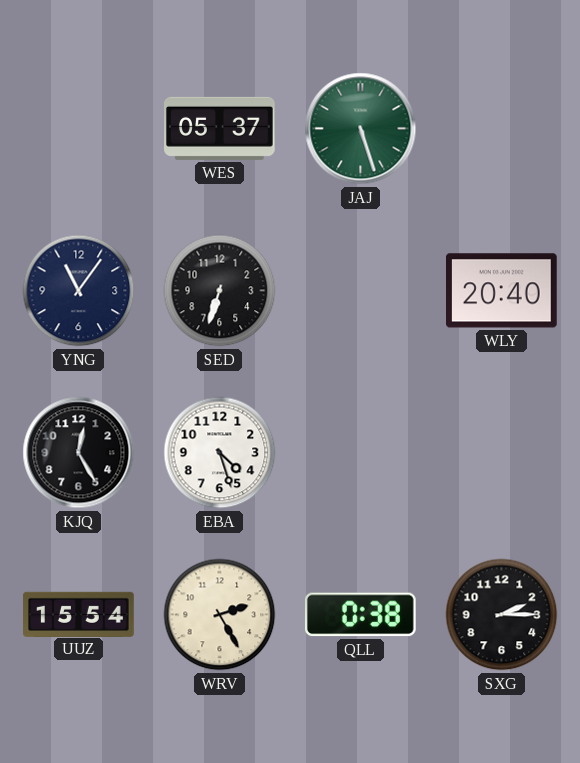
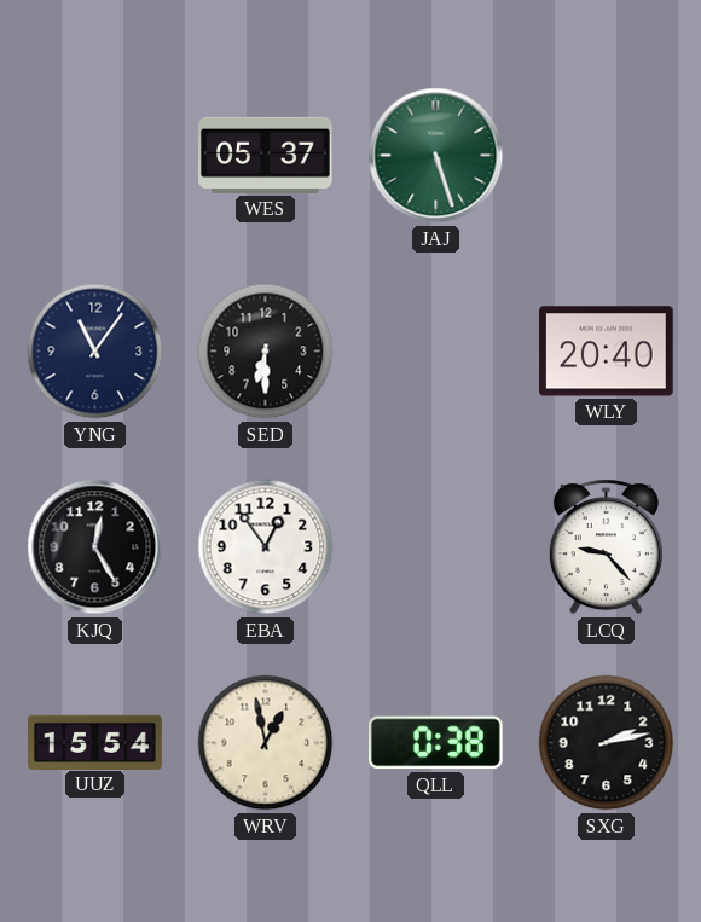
SED: 6:33 -> 6:30
EBA: 4:27 -> 12:54
LCQ: none -> 9:23
WRV: 2:25 -> 12:58
SXG: 2:15 -> 2:13
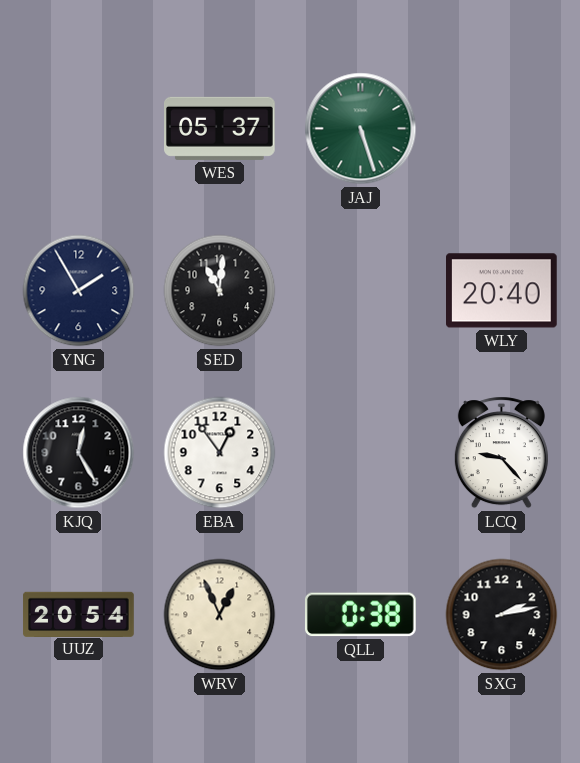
YNG: 11:06 -> 1:55
SED: 6:30 -> 11:01
UUZ: 15:54 -> 20:54
WRV: 12:58 -> 12:56
